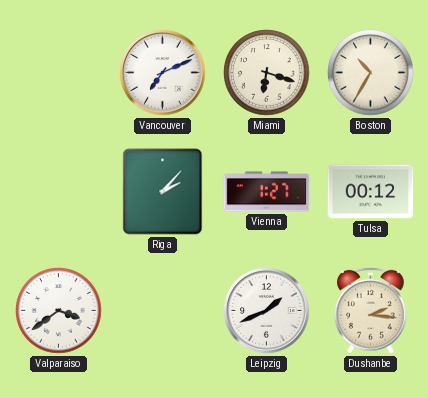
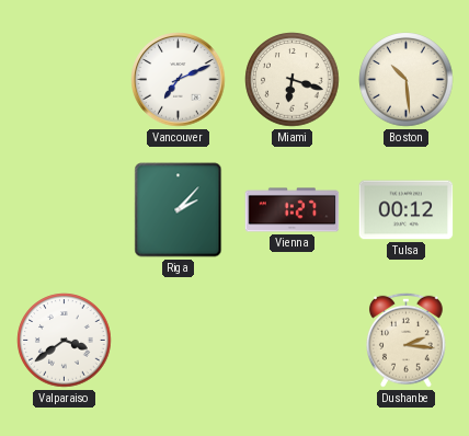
Boston: 10:35 -> 10:29
Leipzig: 1:41 -> none
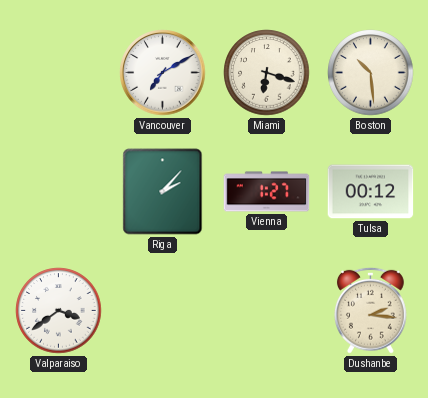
Vancouver: 7:11 -> 7:10
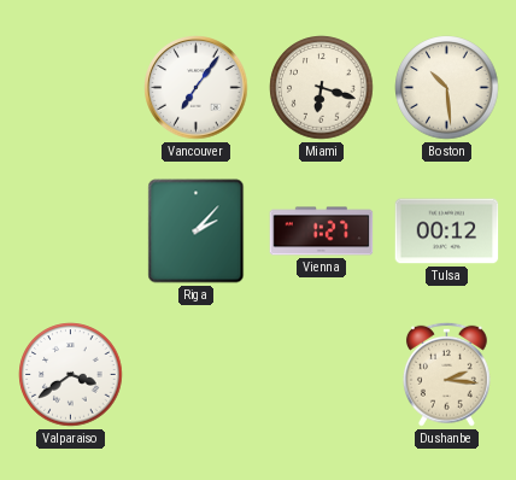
Vancouver: 7:10 -> 7:06
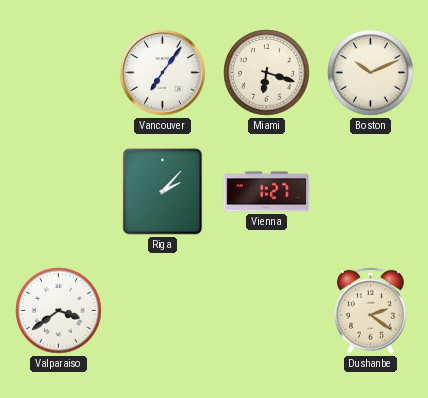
Boston: 10:29 -> 10:11
Tulsa: 00:12 -> none
Dushanbe: 2:16 -> 2:21
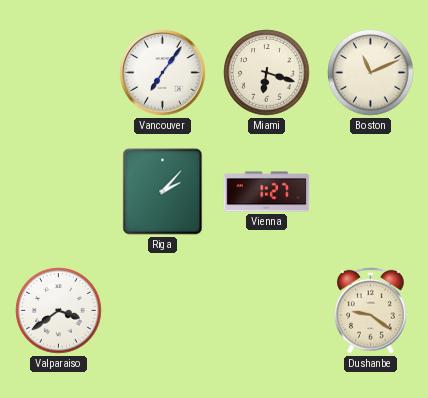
Boston: 10:11 -> 11:11
Dushanbe: 2:21 -> 9:21
